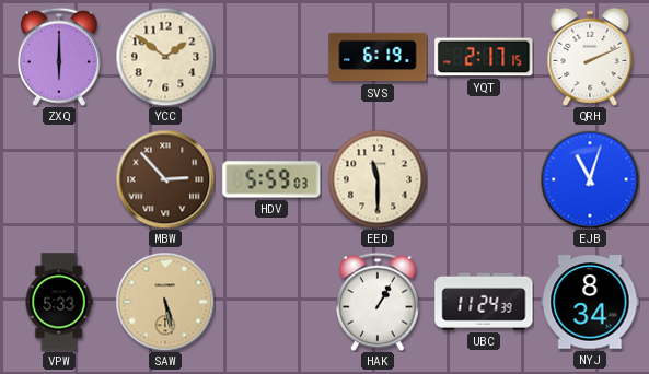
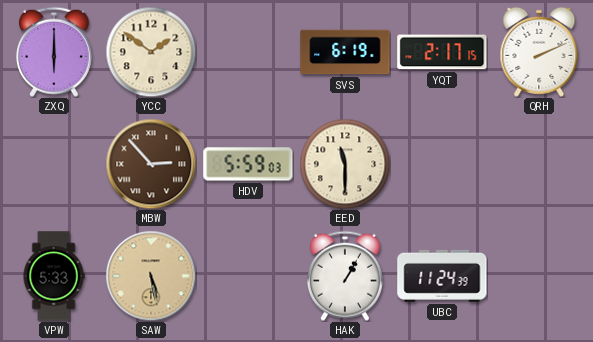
EJB: 11:03 -> none
NYJ: 8:34 -> none
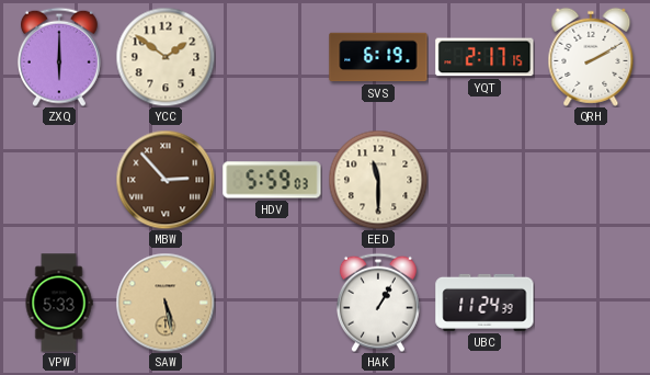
QRH: 2:11 -> 2:10
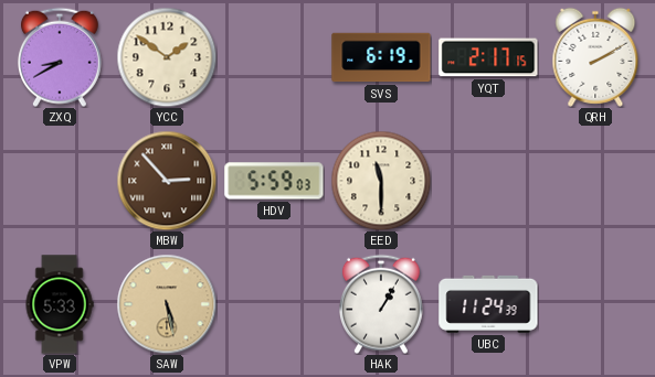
ZXQ: 6:00 -> 8:40
